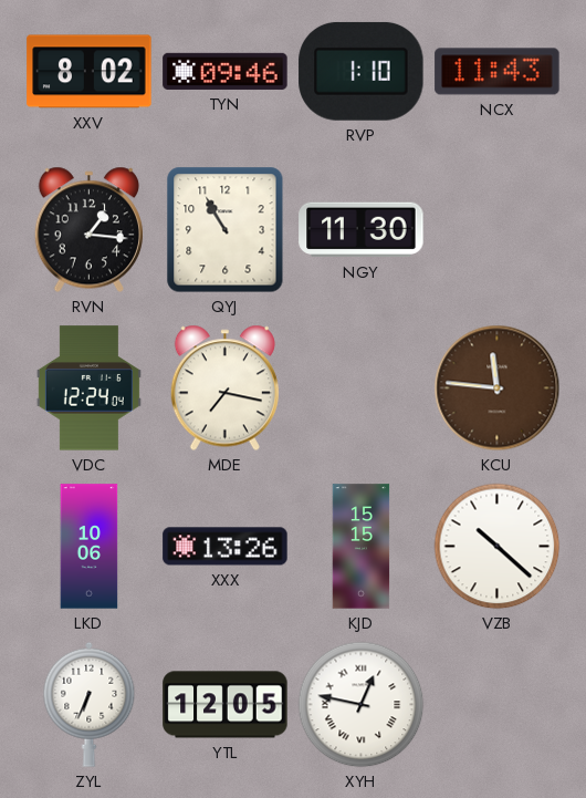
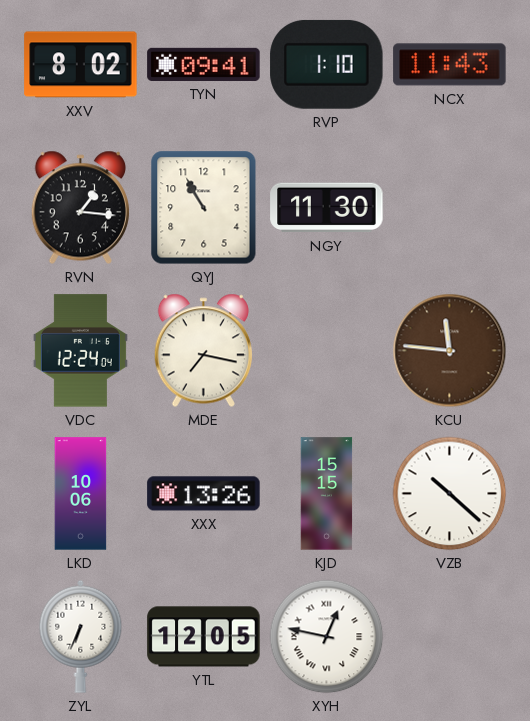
TYN: 09:46 -> 09:41
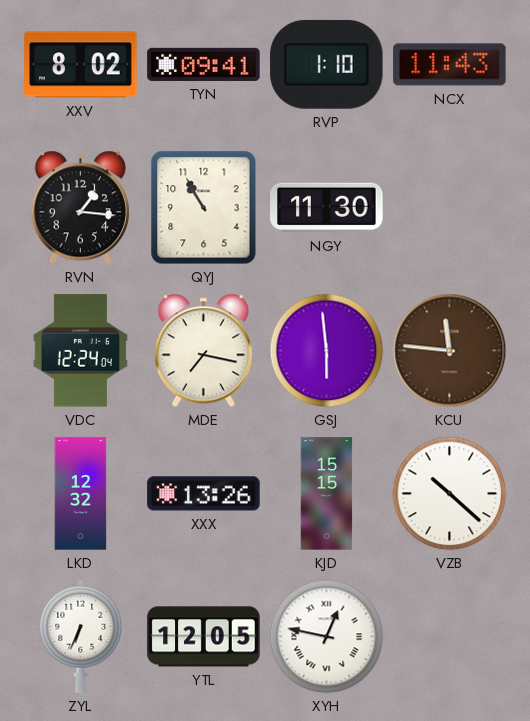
GSJ: none -> 5:59
LKD: 10:06 -> 12:32
